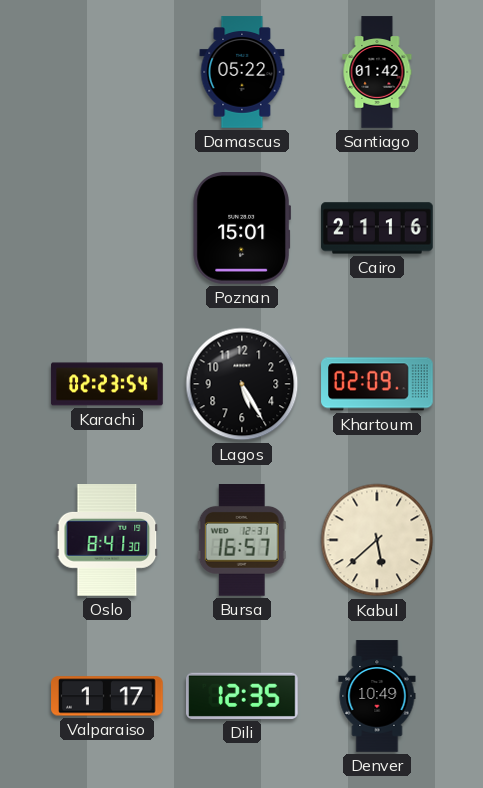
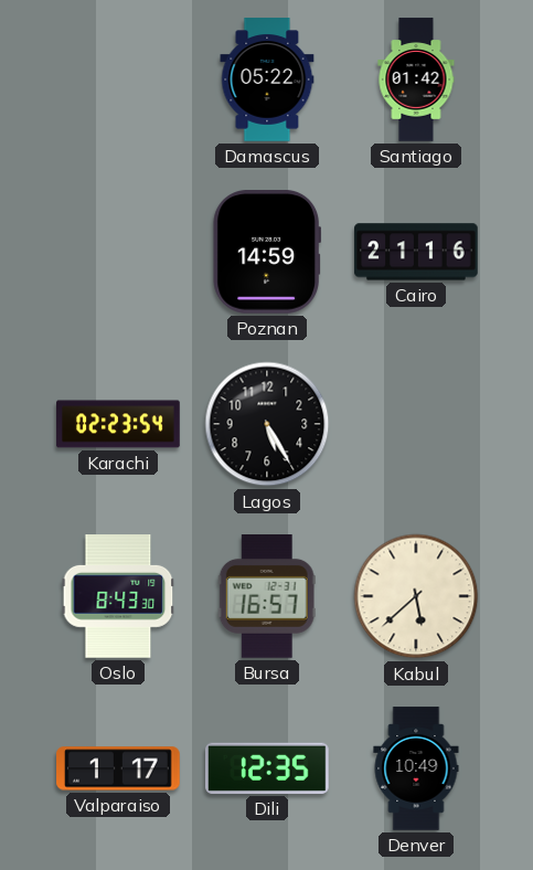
Poznan: 15:01 -> 14:59
Khartoum: 02:09 -> none
Oslo: 8:41 -> 8:43
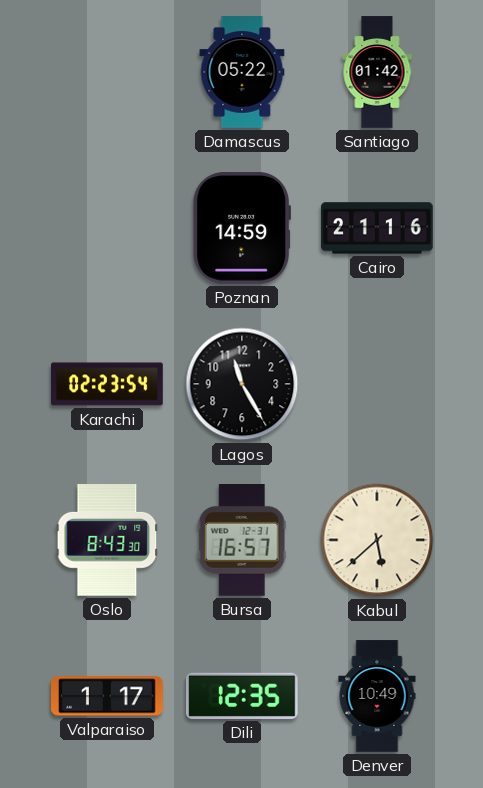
Lagos: 5:25 -> 11:25
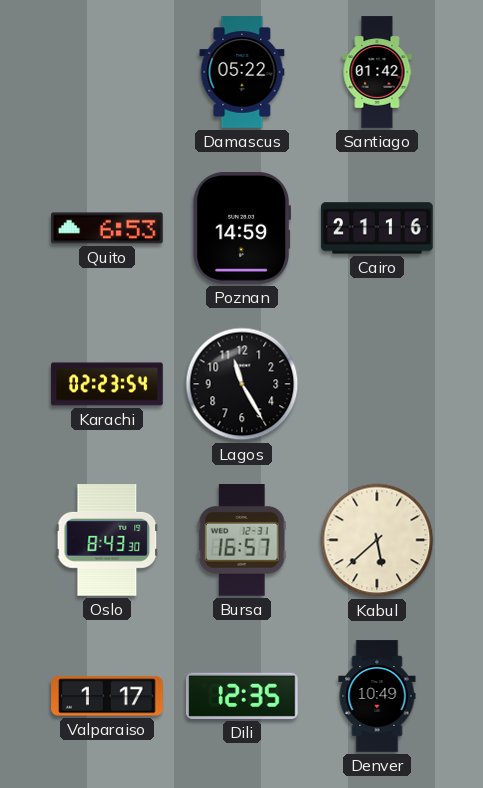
Quito: none -> 6:53
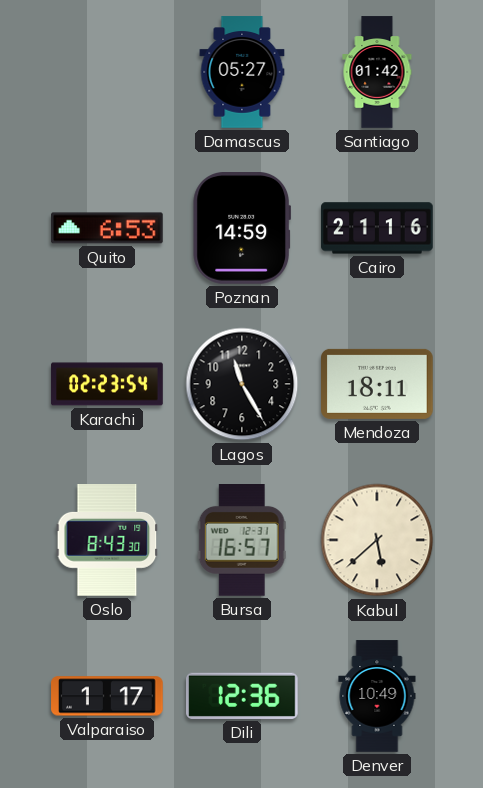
Damascus: 05:22 -> 05:27
Mendoza: none -> 18:11
Dili: 12:35 -> 12:36
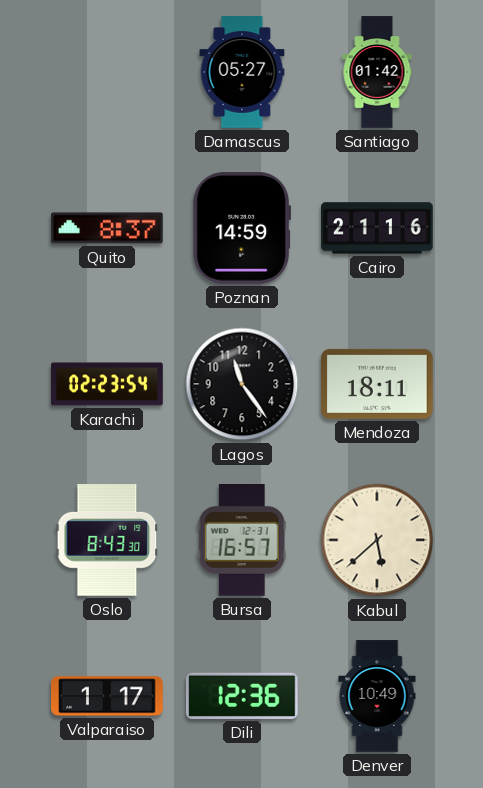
Quito: 6:53 -> 8:37
Lagos: 11:25 -> 11:24
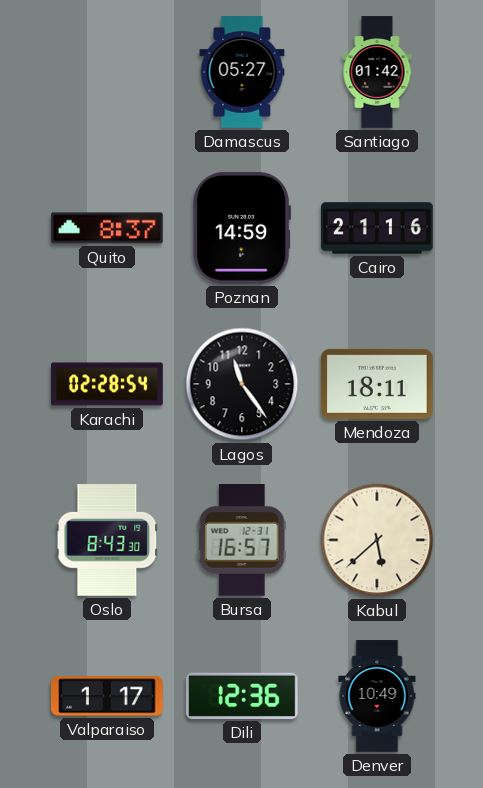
Karachi: 02:23 -> 02:28
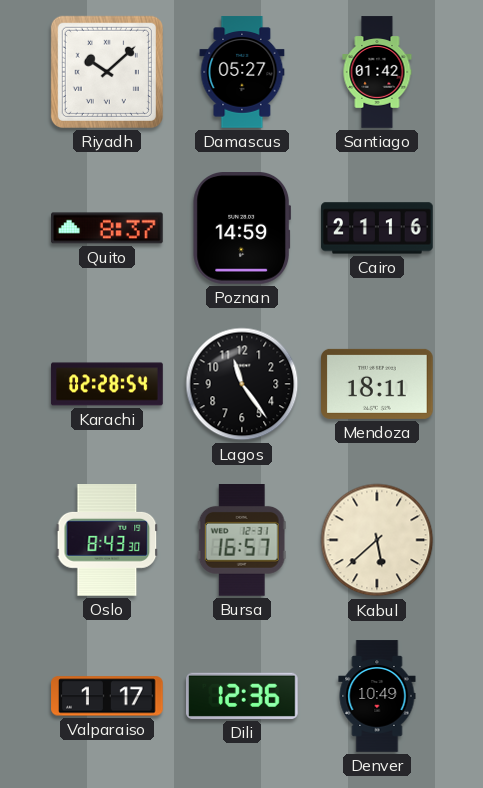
Riyadh: none -> 10:08
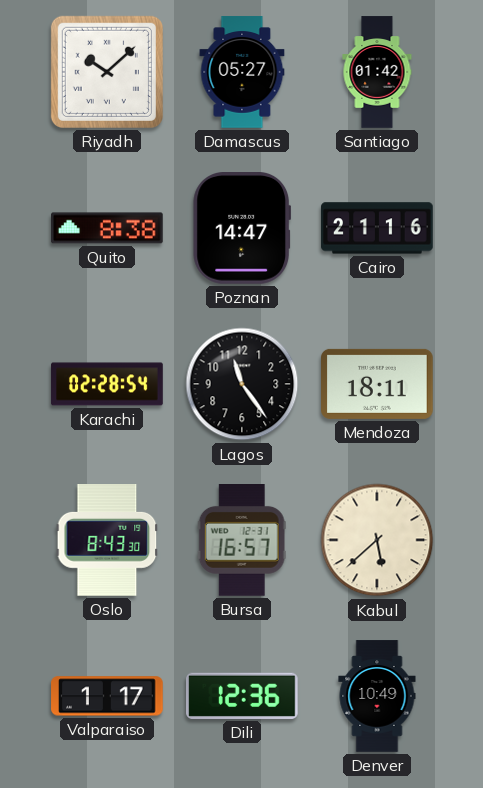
Quito: 8:37 -> 8:38
Poznan: 14:59 -> 14:47
